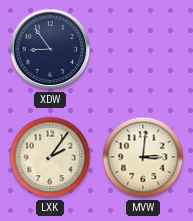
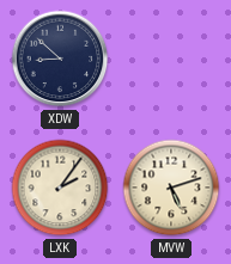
XDW: 8:54 -> 8:52
MVW: 3:01 -> 5:12
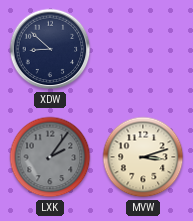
LXK dial: cream -> grey
MVW: 5:12 -> 3:12
